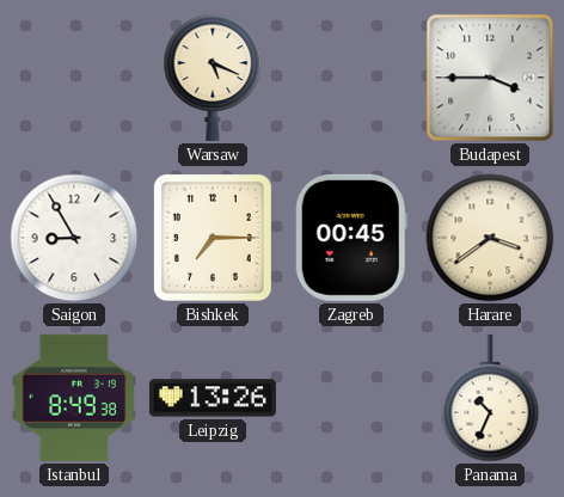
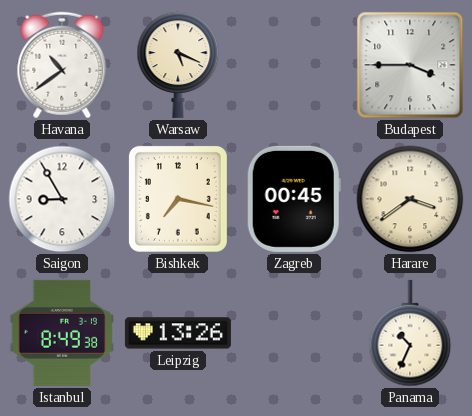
Havana: none -> 10:39
Bishkek: 7:15 -> 7:17
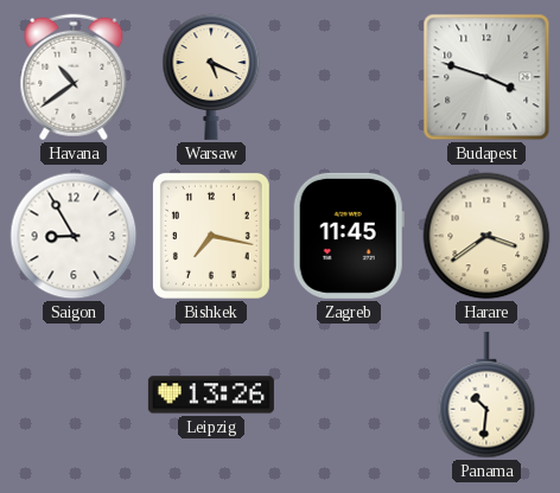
Budapest: 3:45 -> 3:48
Zagreb: 00:45 -> 11:45
Istanbul: 8:49 -> none
Panama: 10:34 -> 10:31
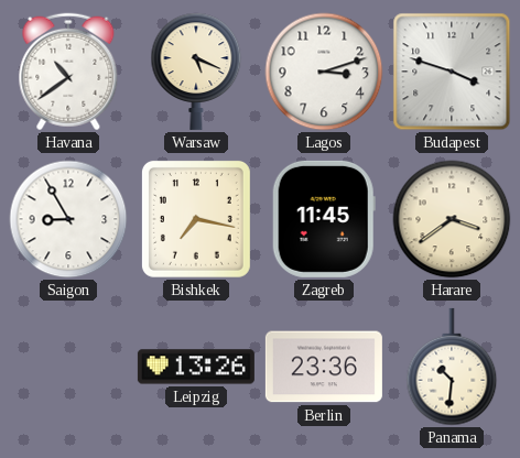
Lagos: none -> 3:12
Berlin: none -> 23:36
